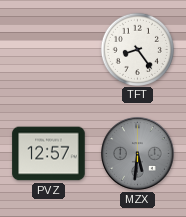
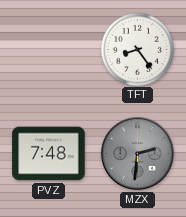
PVZ: 12:57 -> 7:48
MZX: 5:31 -> 2:31
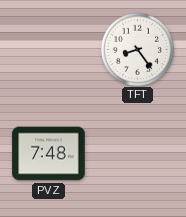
MZX: 2:31 -> none
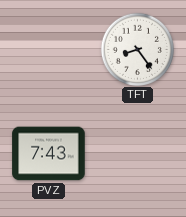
PVZ: 7:48 -> 7:43
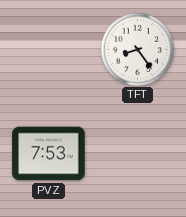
PVZ: 7:43 -> 7:53
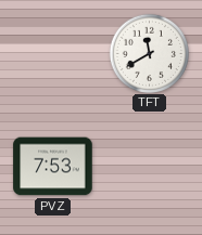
TFT: 8:24 -> 11:40
